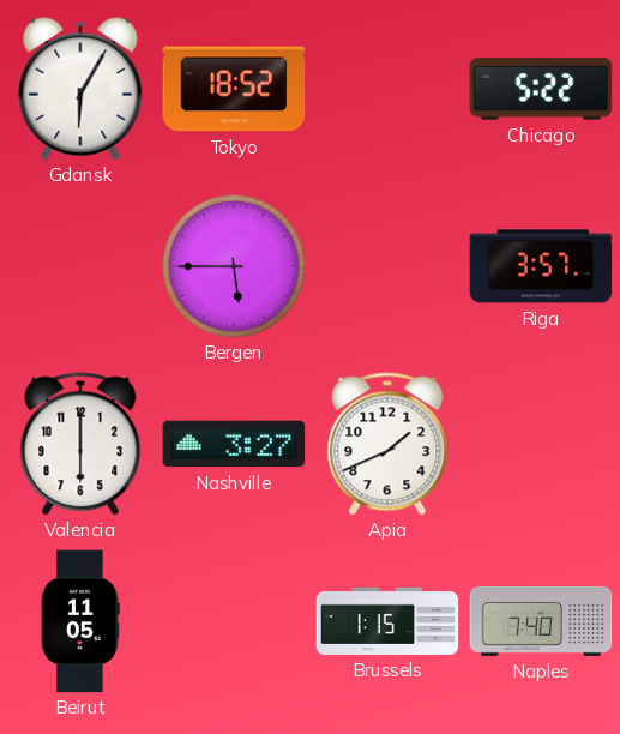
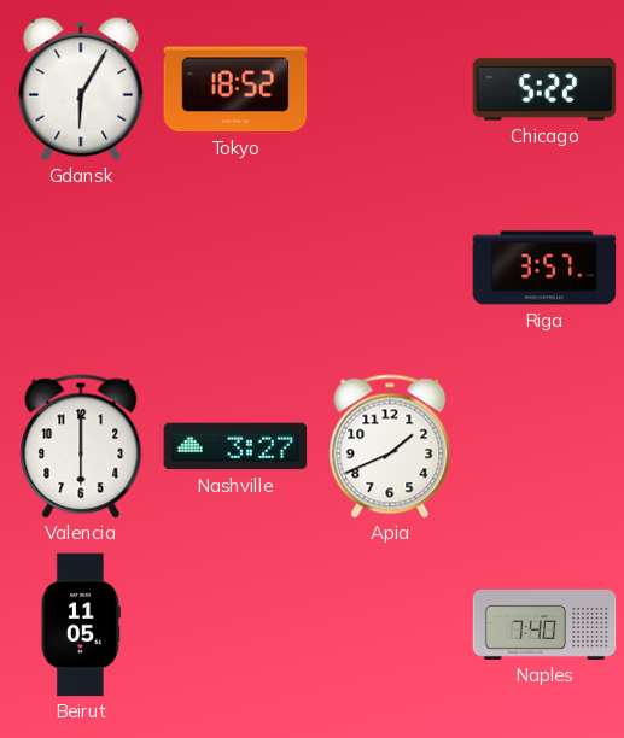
Bergen: 5:45 -> none
Brussels: 1:15 -> none
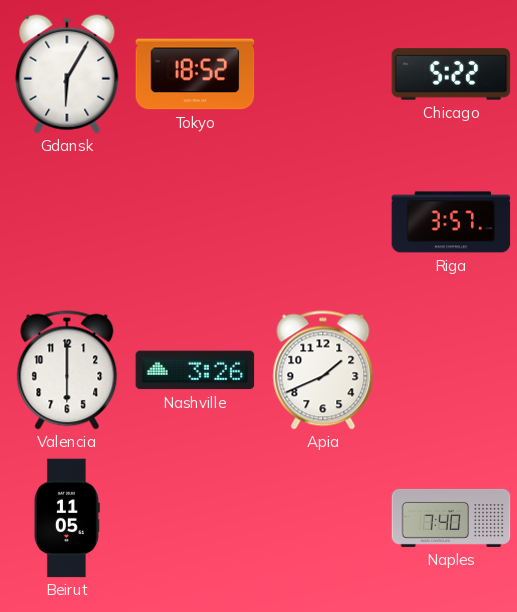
Nashville: 3:27 -> 3:26
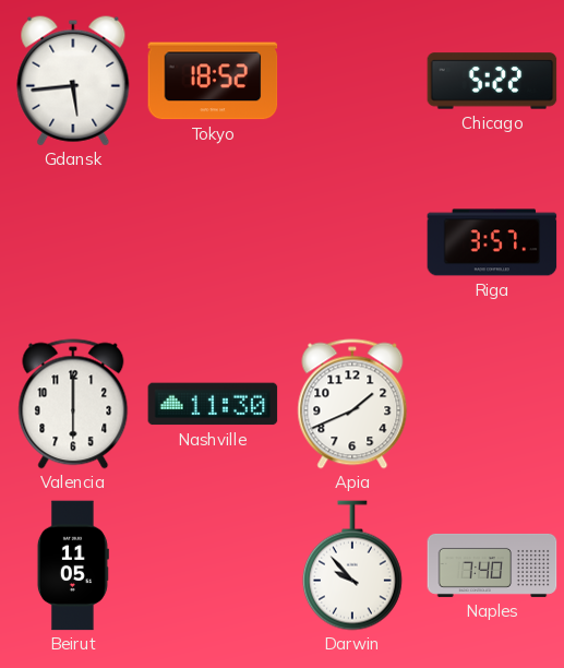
Gdansk: 6:05 -> 5:44
Nashville: 3:26 -> 11:30
Darwin: none -> 9:53
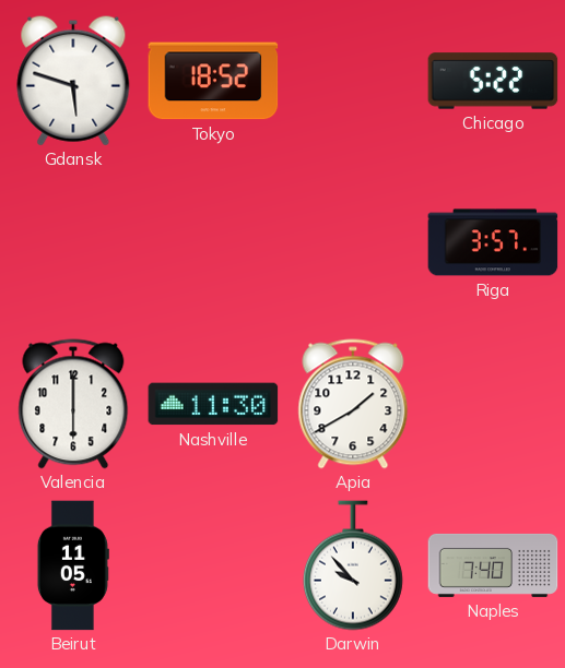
Gdansk: 5:44 -> 5:48
Apia: 1:41 -> 1:40
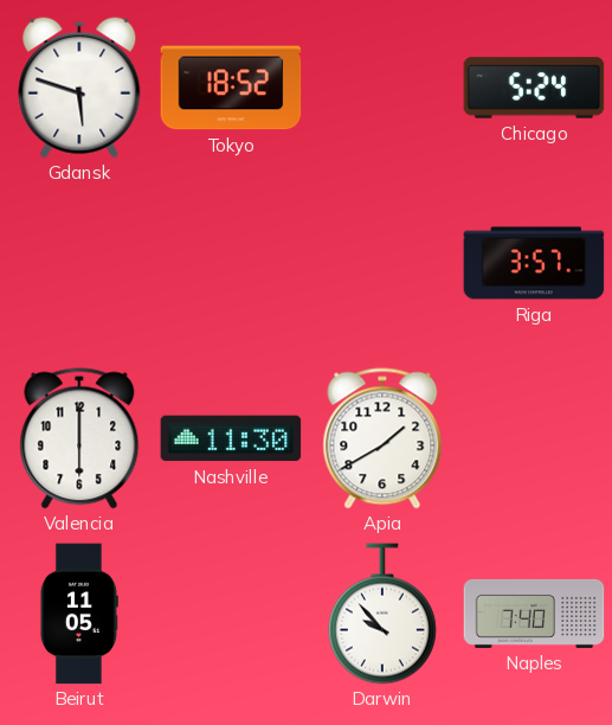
Chicago: 5:22 -> 5:24
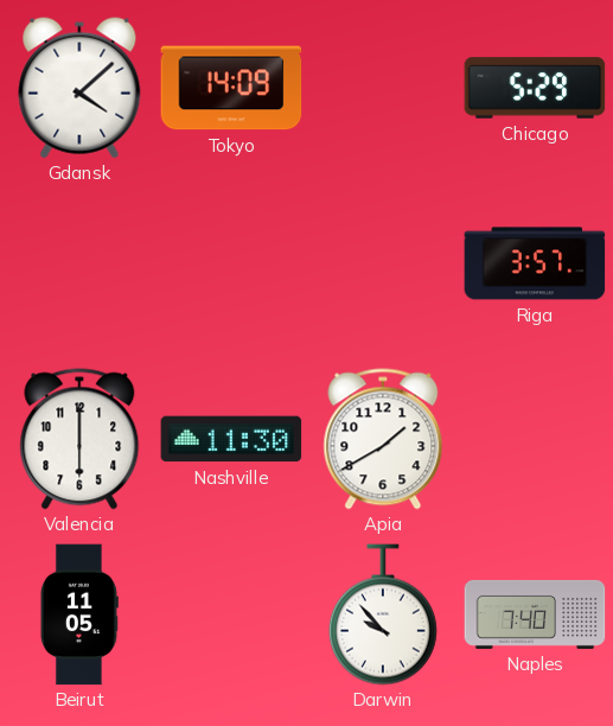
Gdansk: 5:48 -> 4:08
Tokyo: 18:52 -> 14:09
Chicago: 5:24 -> 5:29
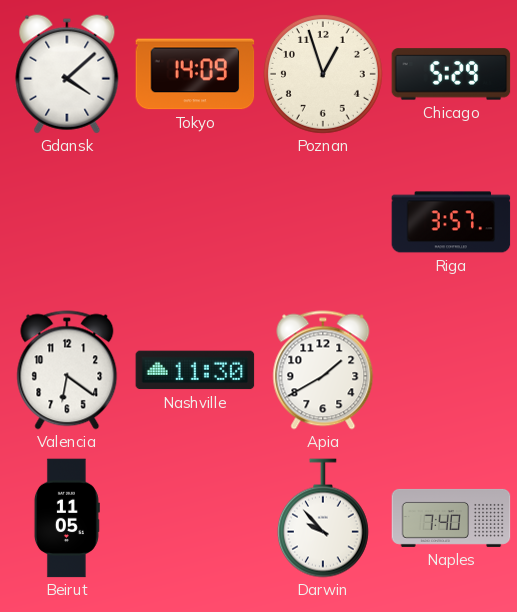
Poznan: none -> 12:57
Valencia: 6:00 -> 6:21
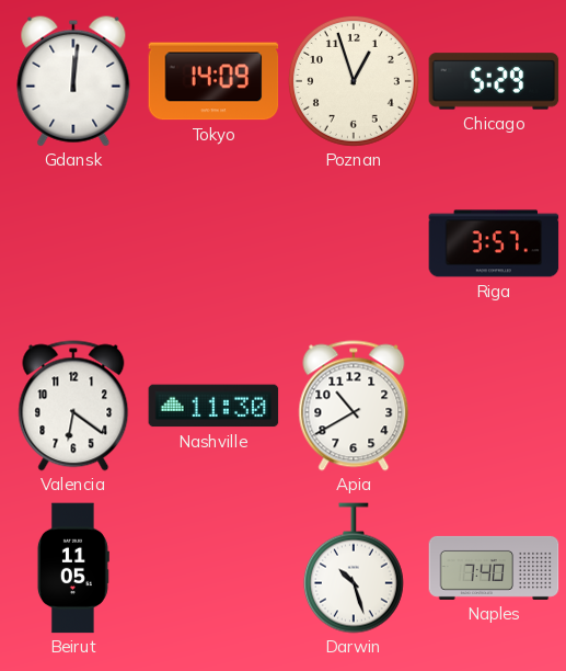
Gdansk: 4:08 -> 12:01
Apia: 1:40 -> 10:40
Darwin: 9:53 -> 10:27
